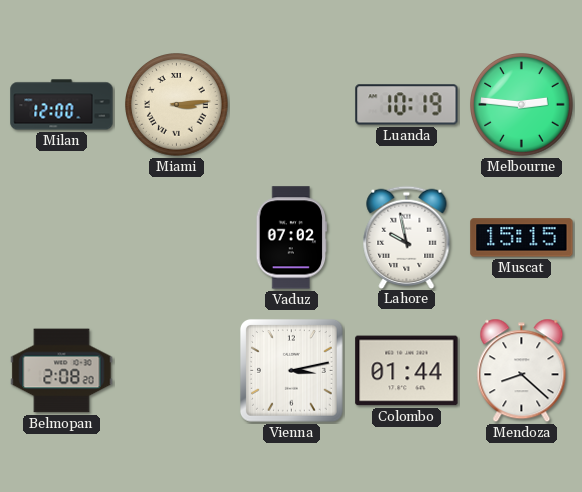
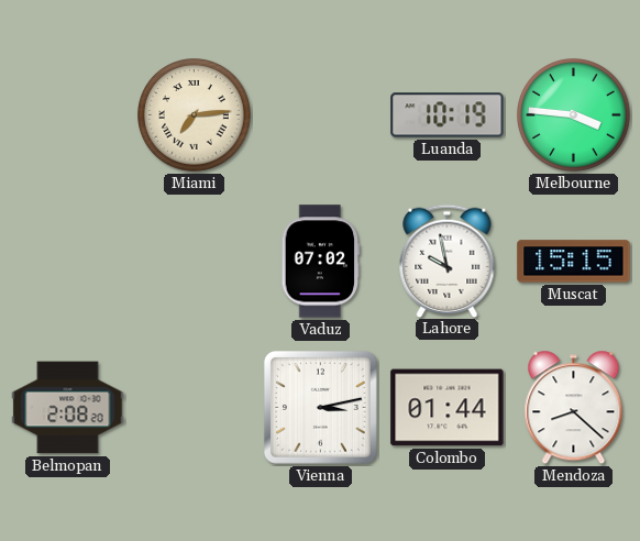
Milan: 12:00 -> none
Miami: 3:14 -> 7:14
Melbourne: 2:46 -> 3:46
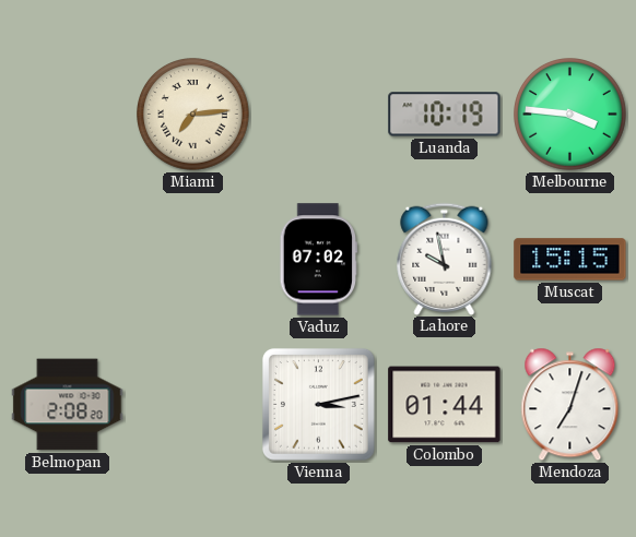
Mendoza: 8:22 -> 7:03
